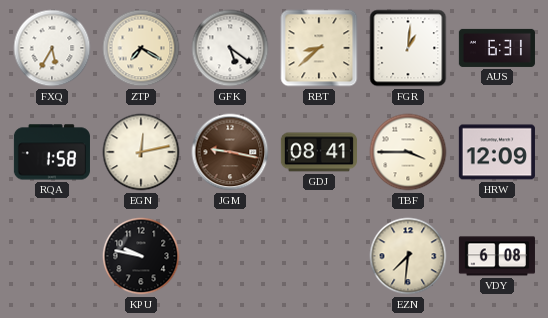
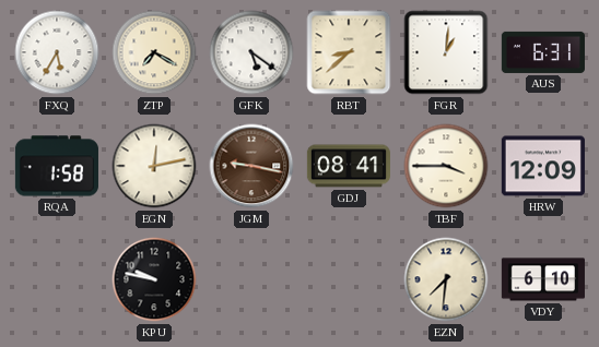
VDY: 6:08 -> 6:10
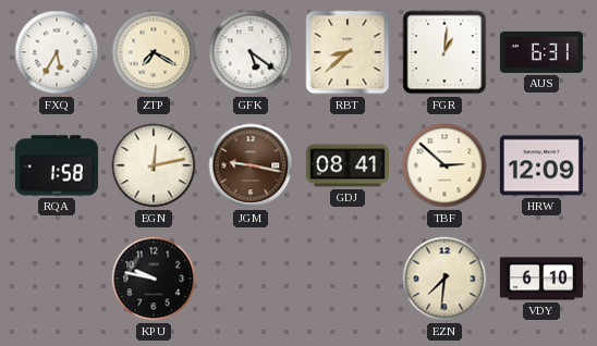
TBF: 3:45 -> 2:52
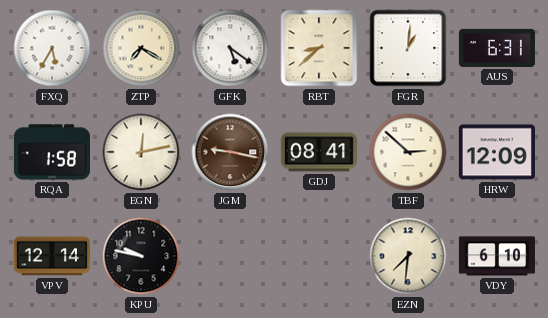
VPV: none -> 12:14
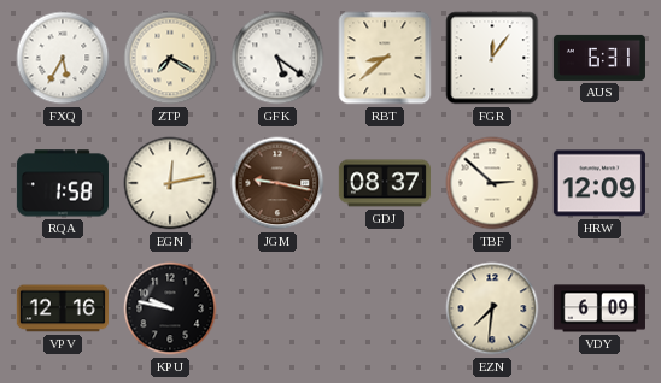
FGR: 1:01 -> 12:06
GDJ: 08:41 -> 08:37
VPV: 12:14 -> 12:16
VDY: 6:10 -> 6:09
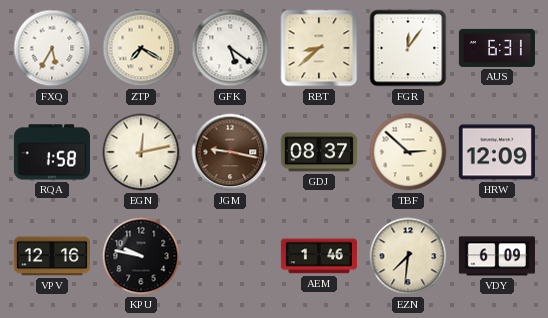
AEM: none -> 1:46
